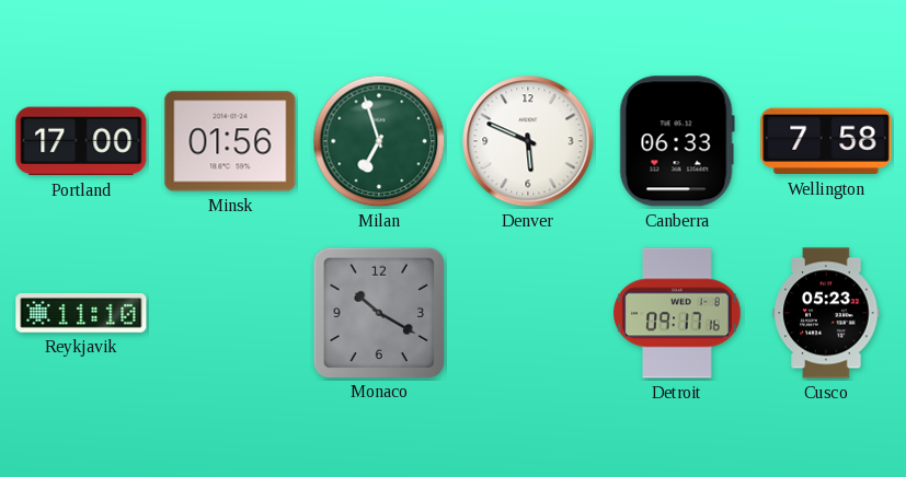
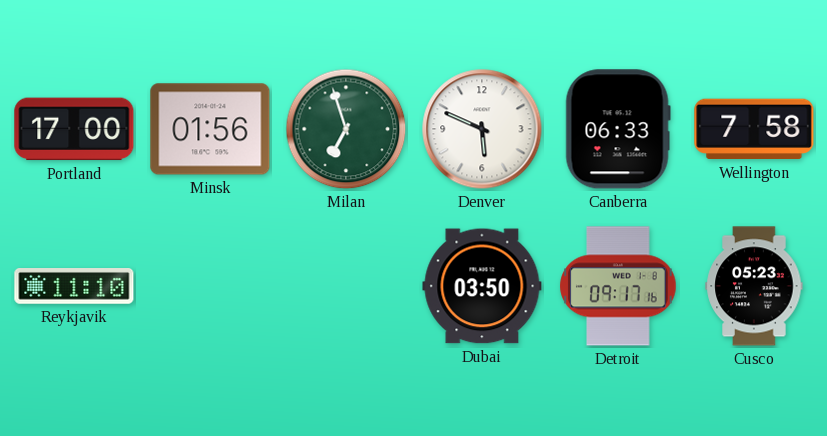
Monaco: 10:20 -> none
Dubai: none -> 03:50
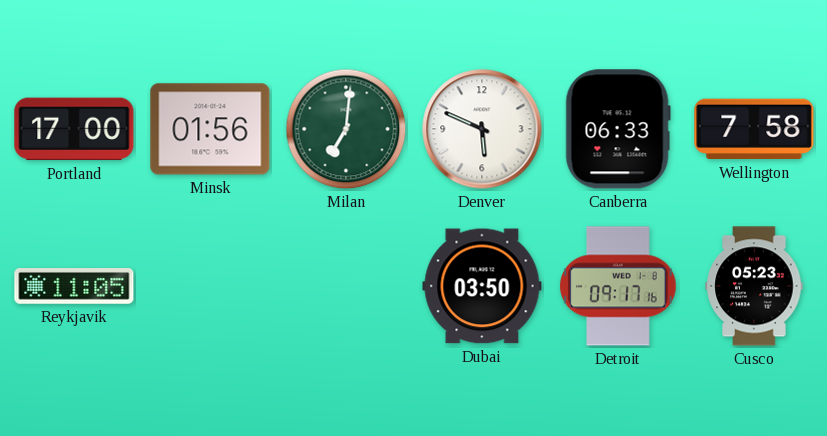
Milan: 6:57 -> 7:01
Reykjavik: 11:10 -> 11:05
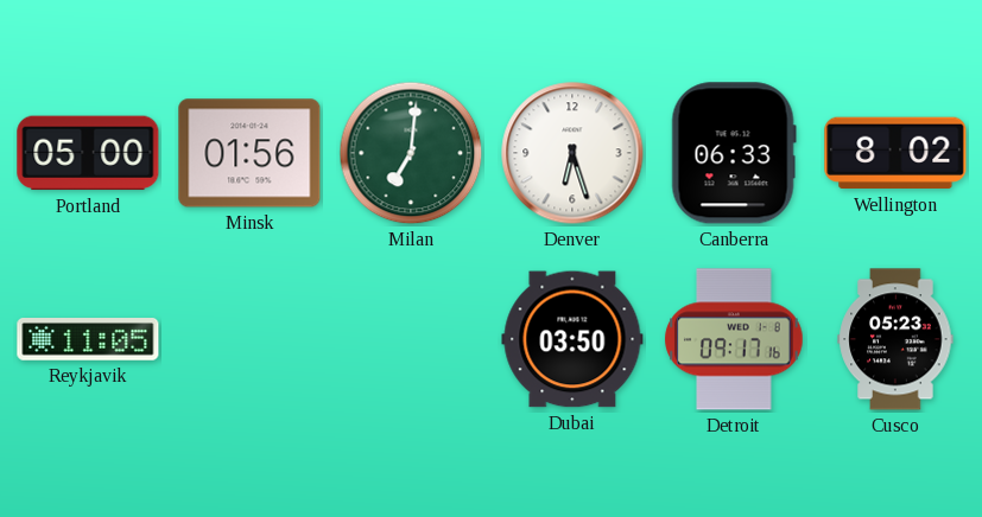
Portland: 17:00 -> 05:00
Denver: 5:49 -> 6:27
Wellington: 7:58 -> 8:02
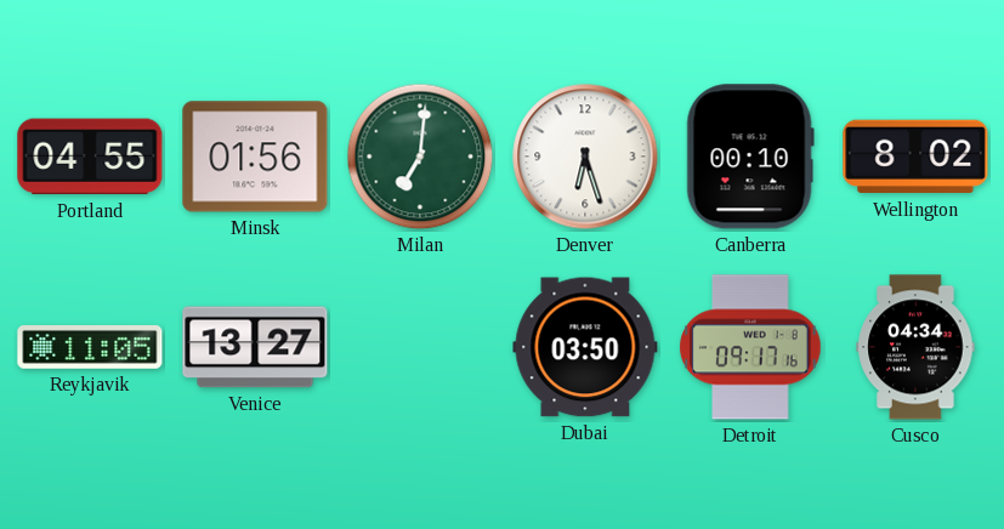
Portland: 05:00 -> 04:55
Canberra: 06:33 -> 00:10
Venice: none -> 13:27
Cusco: 05:23 -> 04:34
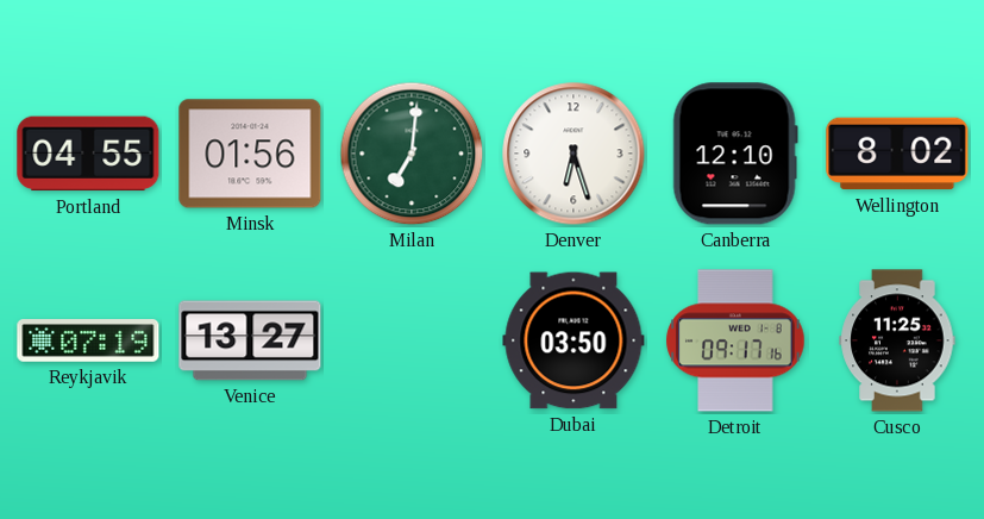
Canberra: 00:10 -> 12:10
Reykjavik: 11:05 -> 07:19
Cusco: 04:34 -> 11:25
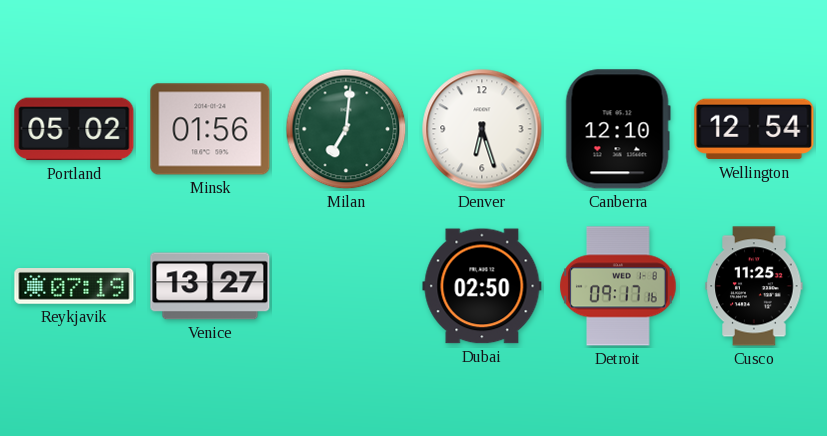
Portland: 04:55 -> 05:02
Wellington: 8:02 -> 12:54
Dubai: 03:50 -> 02:50
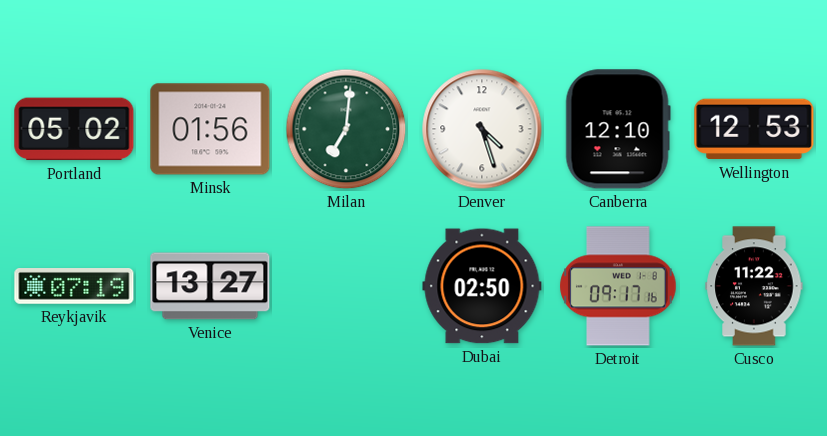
Denver: 6:27 -> 4:27
Wellington: 12:54 -> 12:53
Cusco: 11:25 -> 11:22
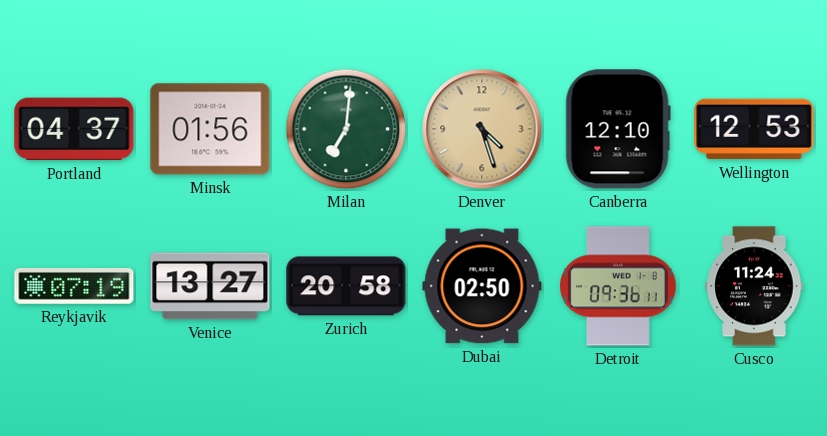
Portland: 05:02 -> 04:37
Denver dial: white -> champagne
Zurich: none -> 20:58
Detroit: 09:17 -> 09:36
Cusco: 11:22 -> 11:24
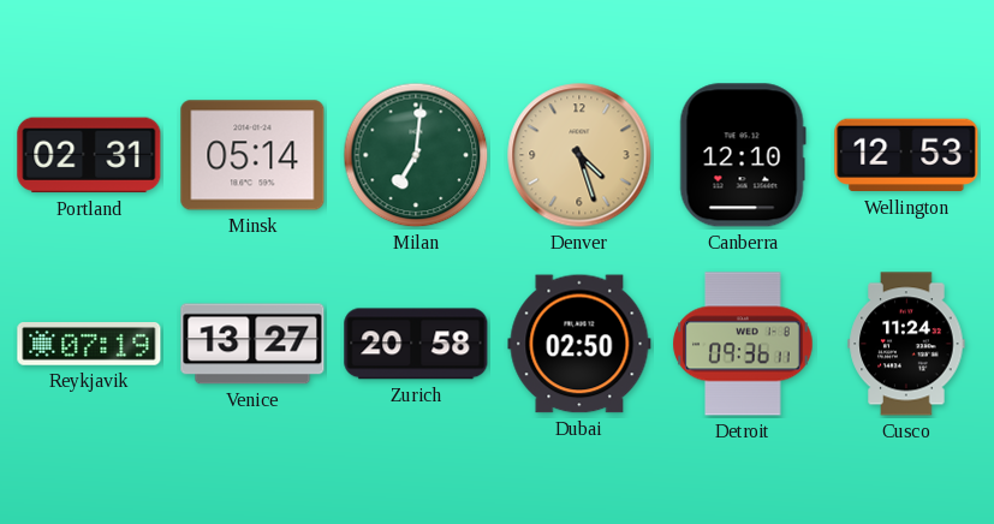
Portland: 04:37 -> 02:31
Minsk: 01:56 -> 05:14
